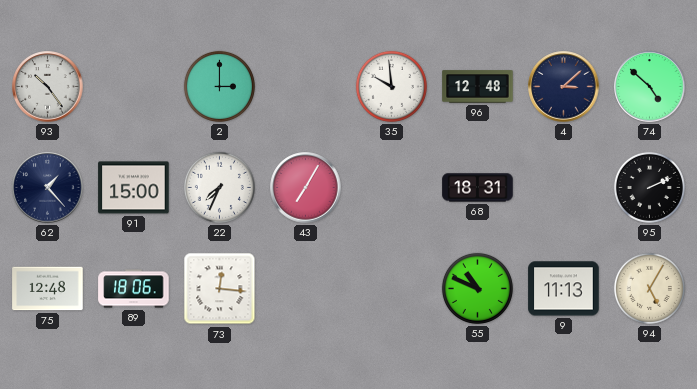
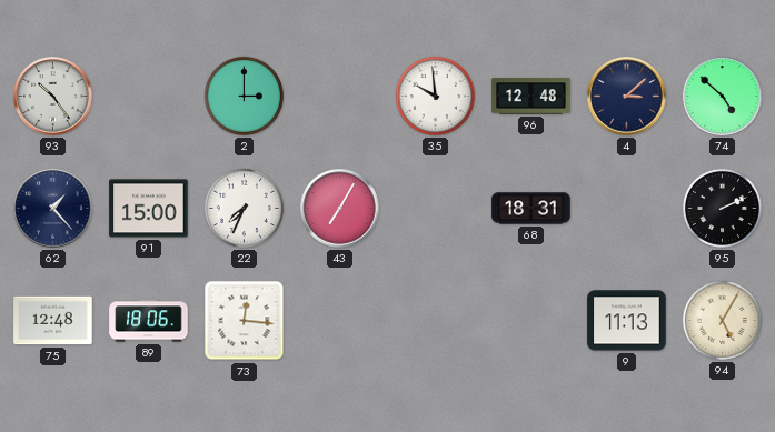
55: 10:49 -> none
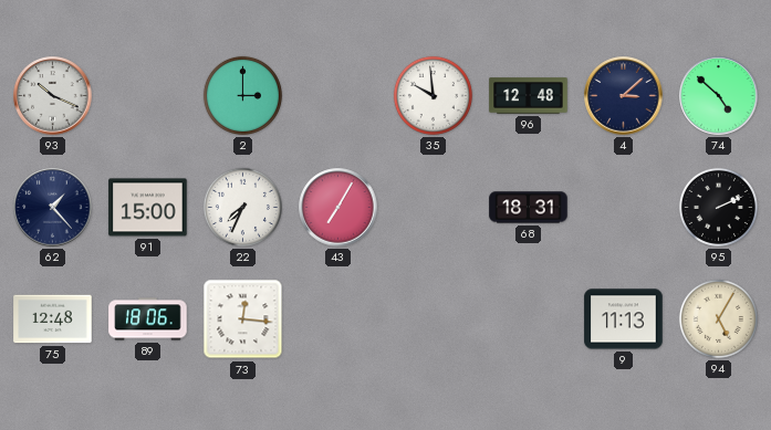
93: 10:24 -> 10:19
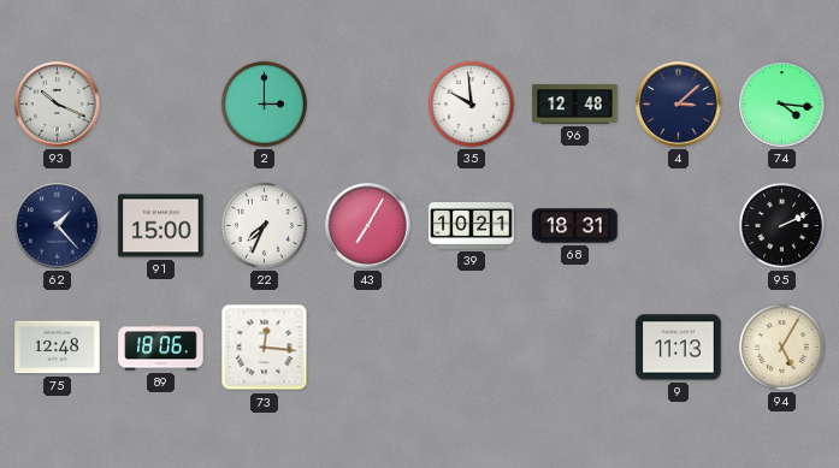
74: 4:52 -> 4:16
39: none -> 10:21
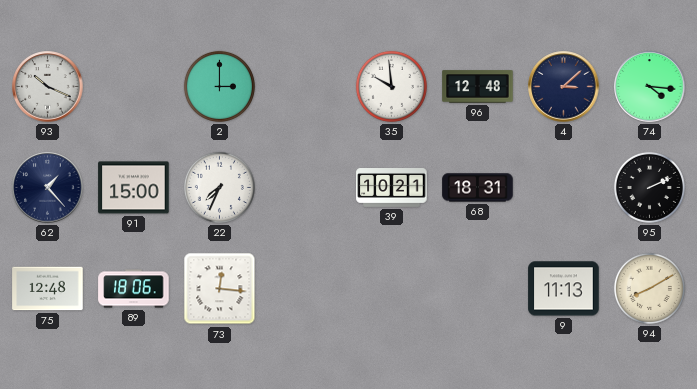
43: 7:05 -> none
94: 5:05 -> 8:10
